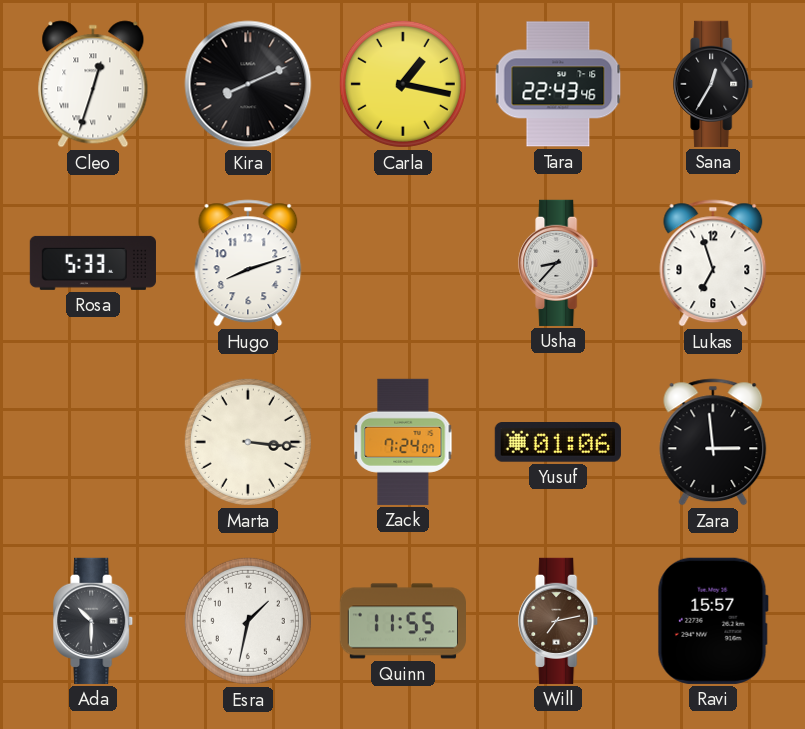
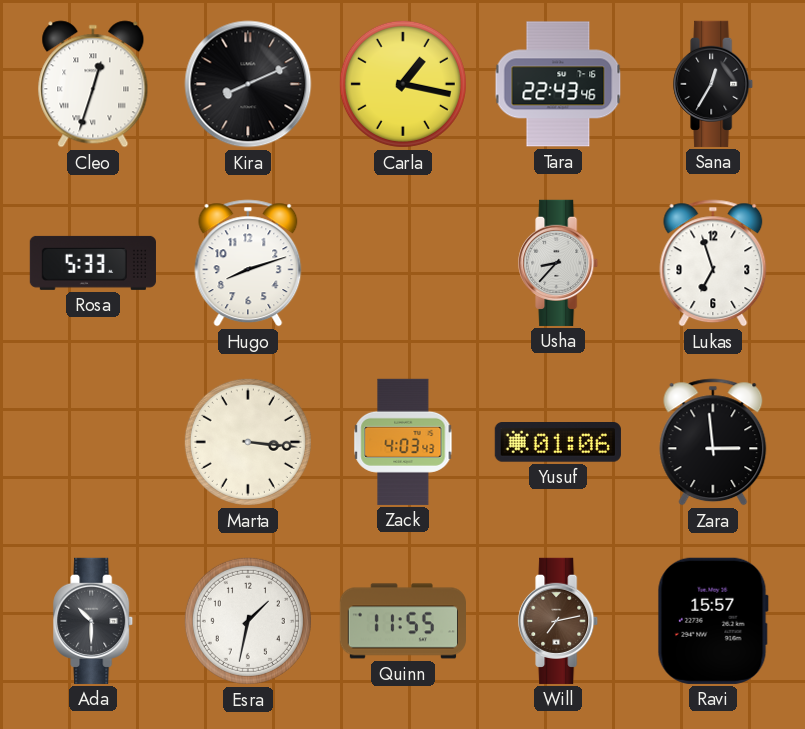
Zack: 7:24 -> 4:03
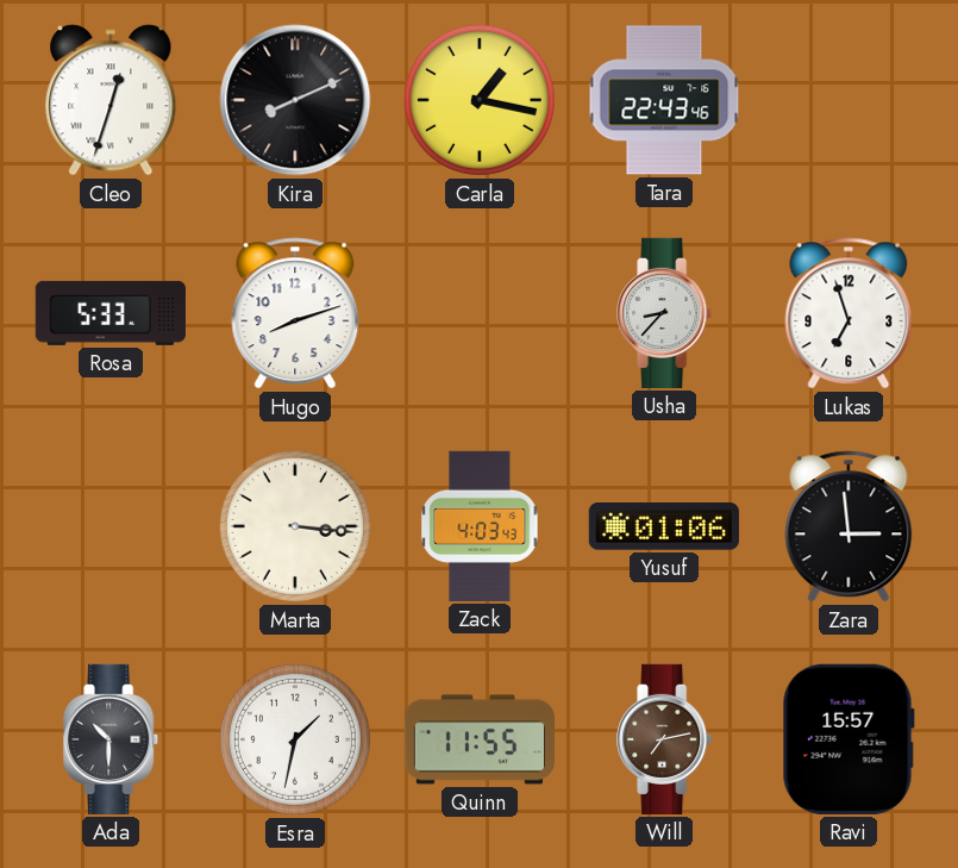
Sana: 12:35 -> none
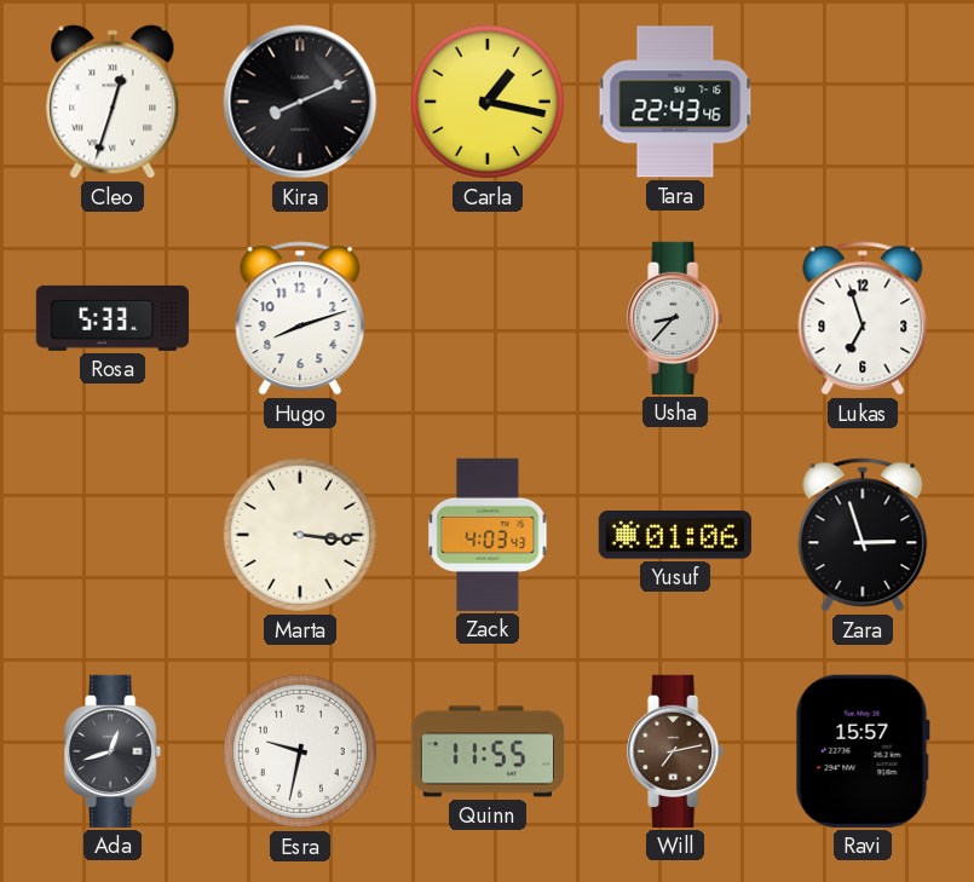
Zara: 2:59 -> 2:57
Ada: 10:30 -> 12:42
Esra: 1:32 -> 9:32
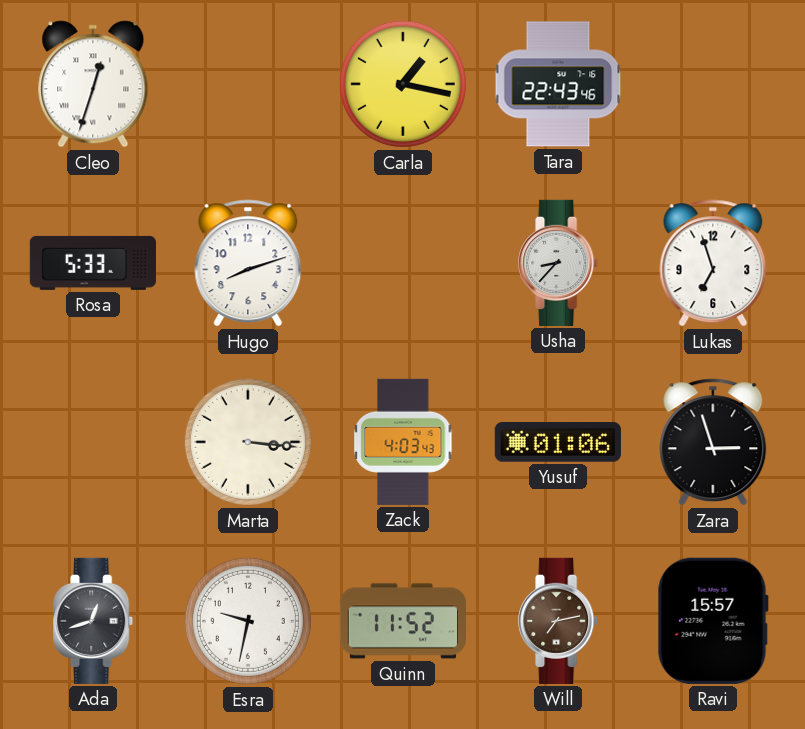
Kira: 8:11 -> none
Quinn: 11:55 -> 11:52
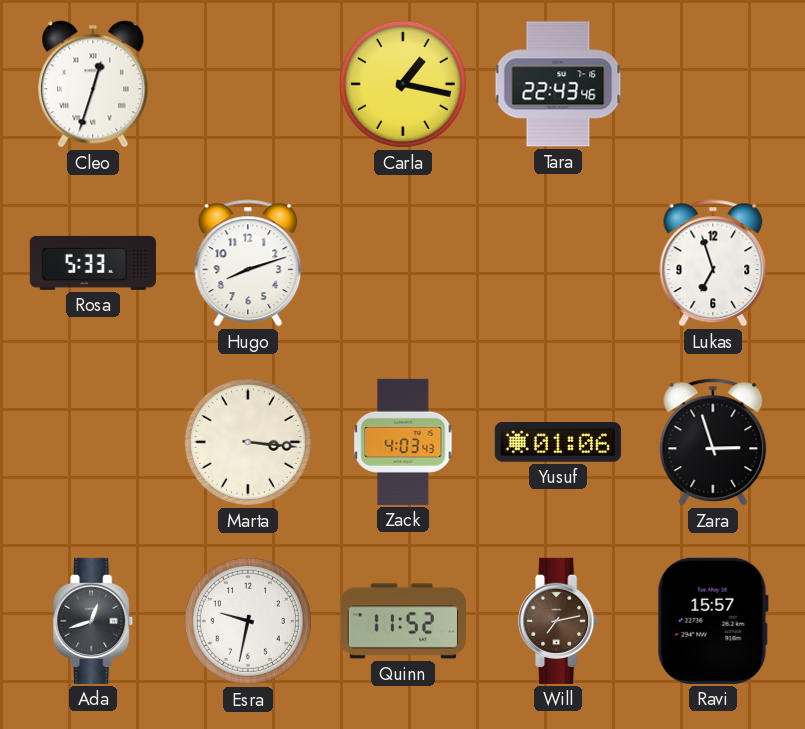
Usha: 8:37 -> none
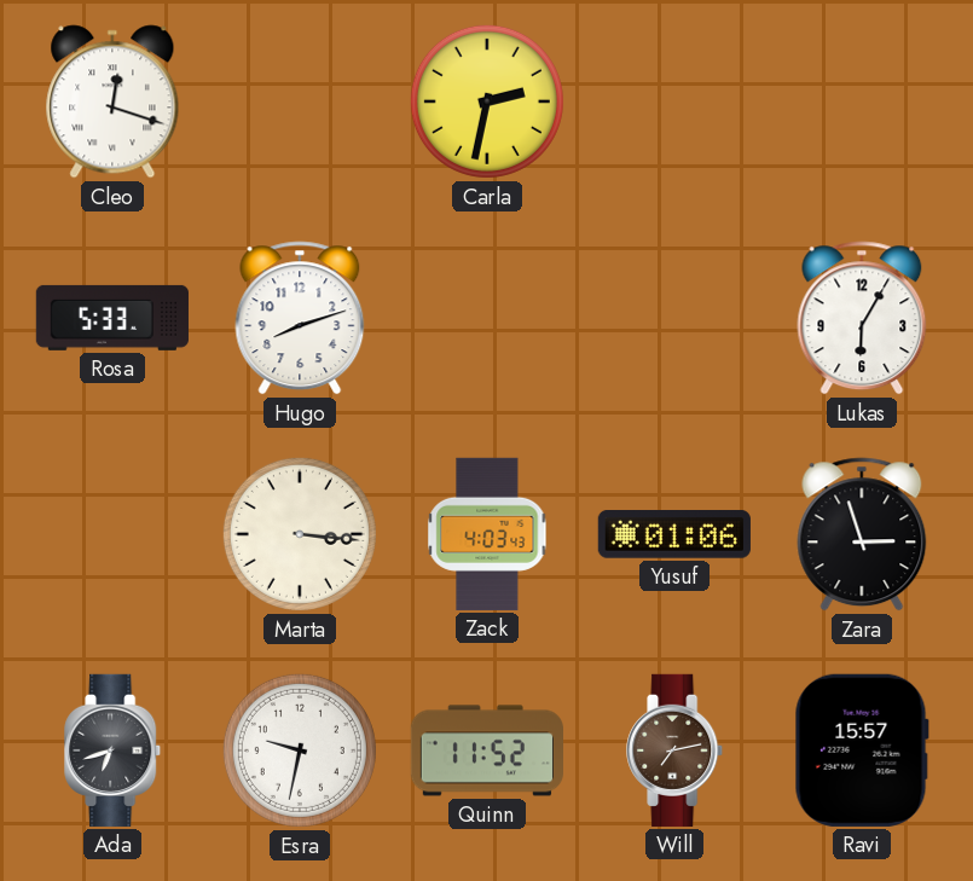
Cleo: 12:33 -> 12:18
Carla: 1:17 -> 2:32
Tara: 22:43 -> none
Lukas: 6:57 -> 6:05
Ada: 12:42 -> 6:42
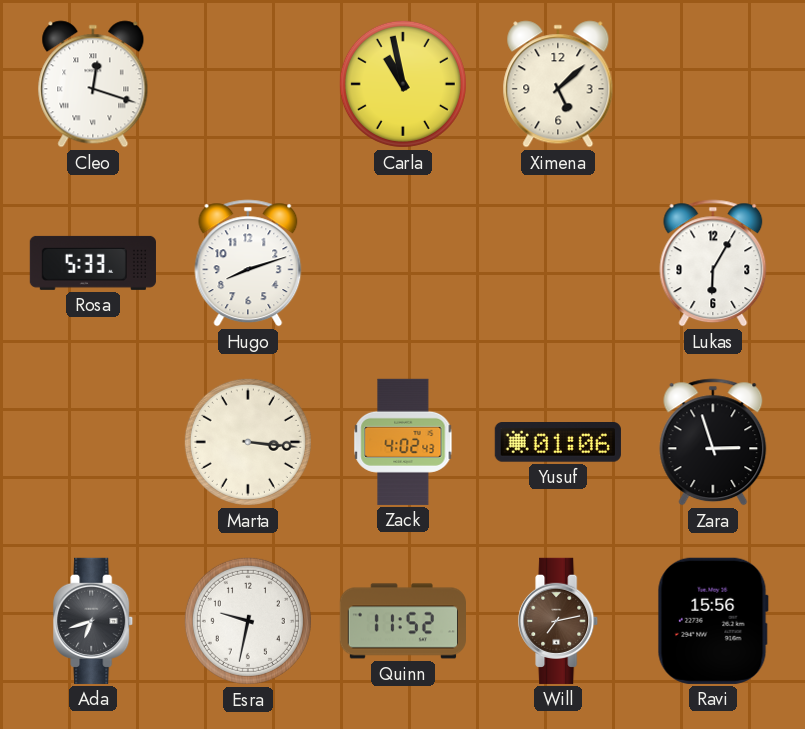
Carla: 2:32 -> 10:58
Ximena: none -> 5:08
Zack: 4:03 -> 4:02
Ravi: 15:57 -> 15:56
